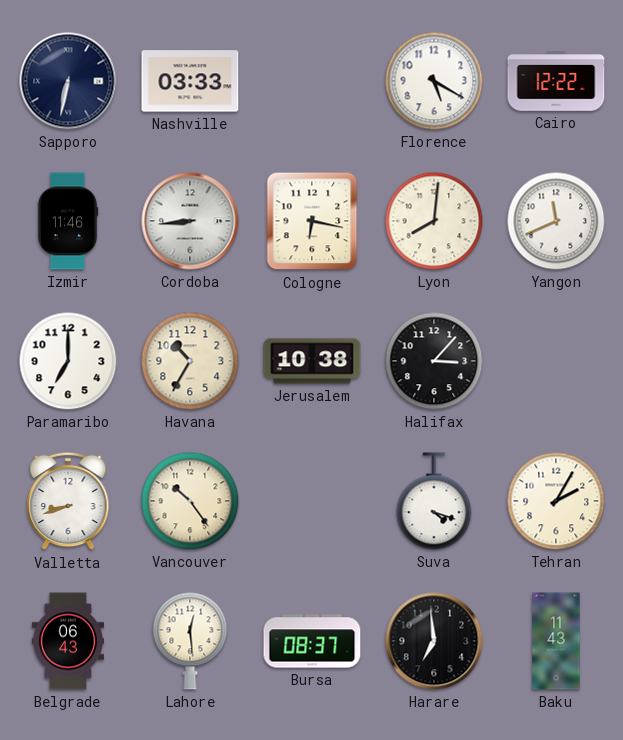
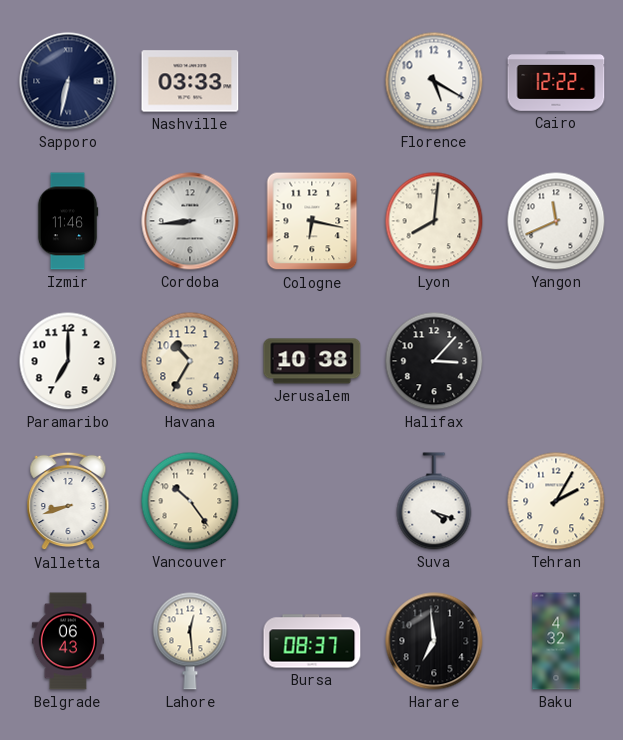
Baku: 11:43 -> 4:32
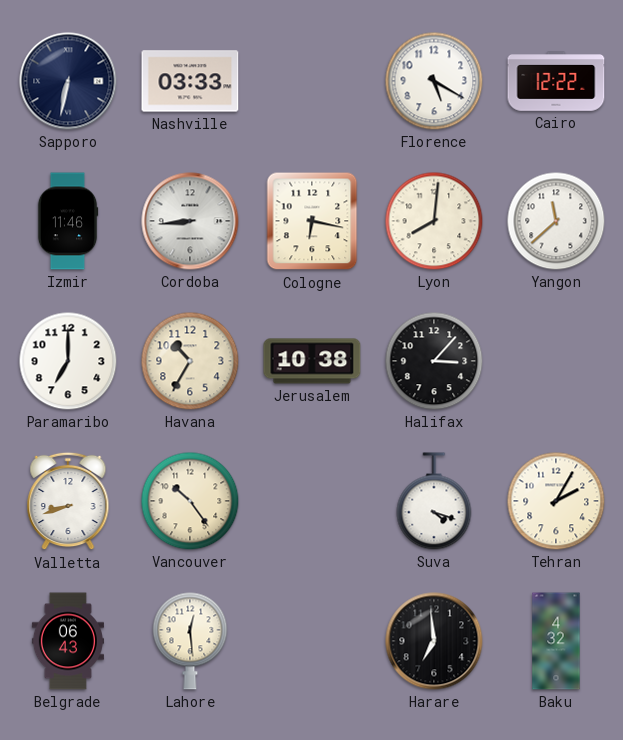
Yangon: 11:41 -> 11:38
Bursa: 08:37 -> none
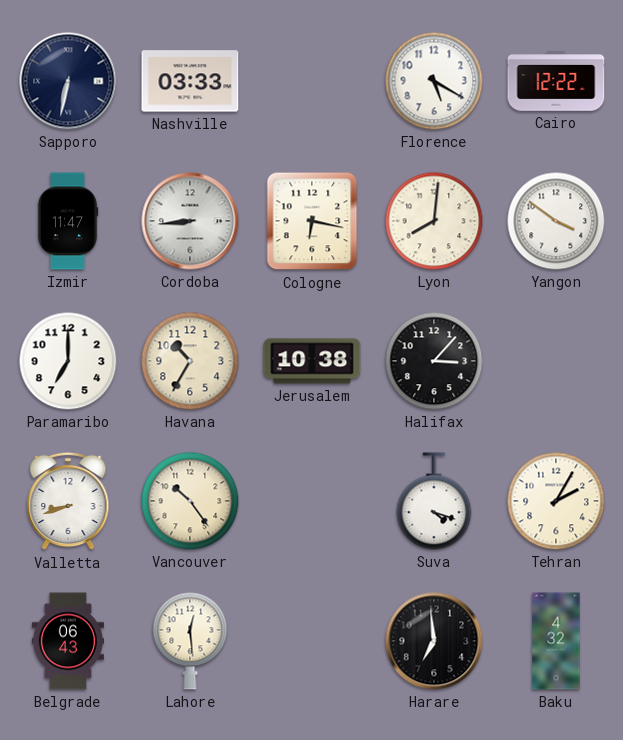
Izmir: 11:46 -> 11:47
Yangon: 11:38 -> 3:51
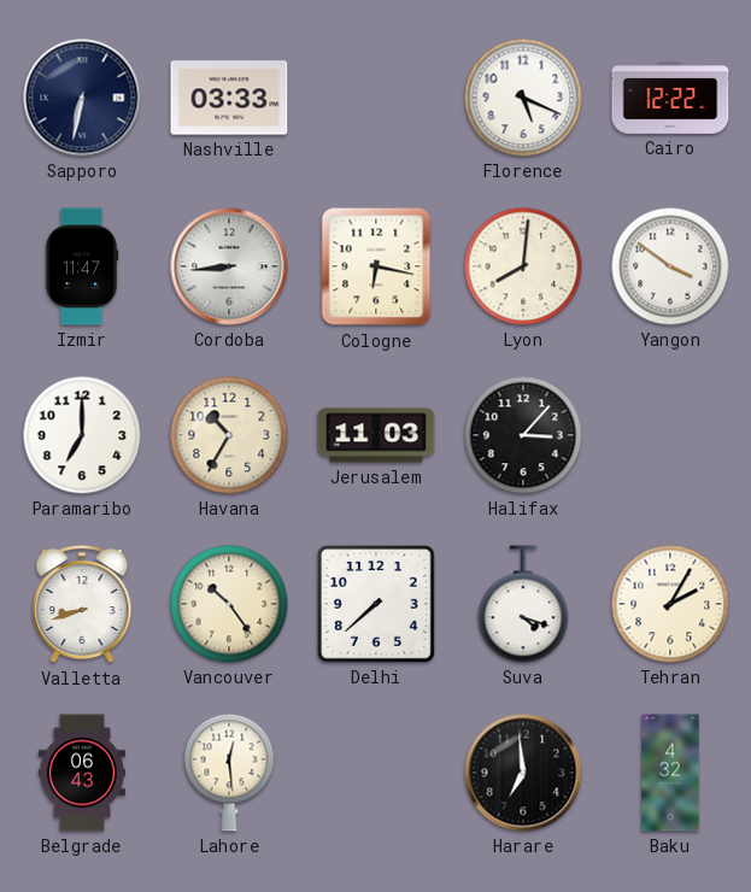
Florence: 5:20 -> 5:19
Jerusalem: 10:38 -> 11:03
Delhi: none -> 7:38
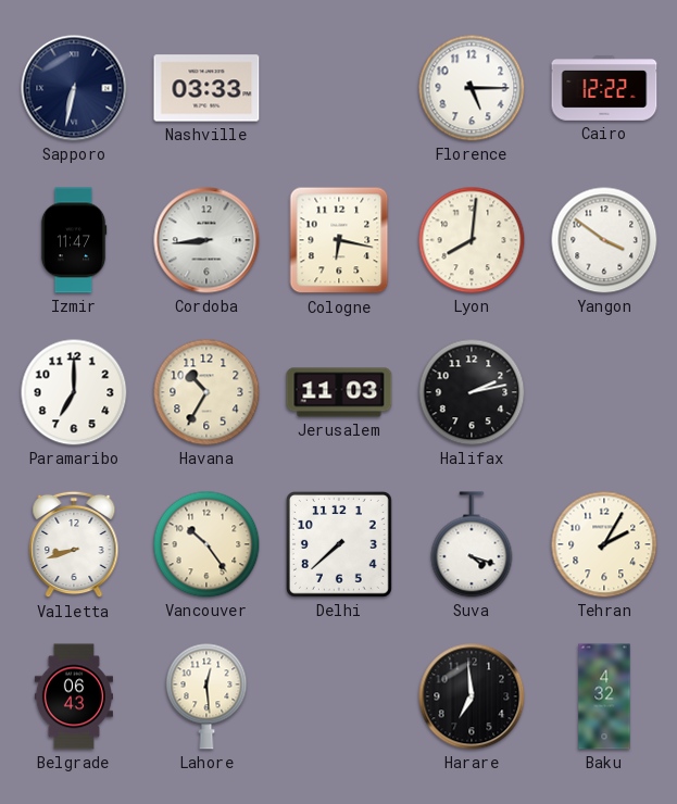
Florence: 5:19 -> 5:15
Halifax: 3:07 -> 2:13
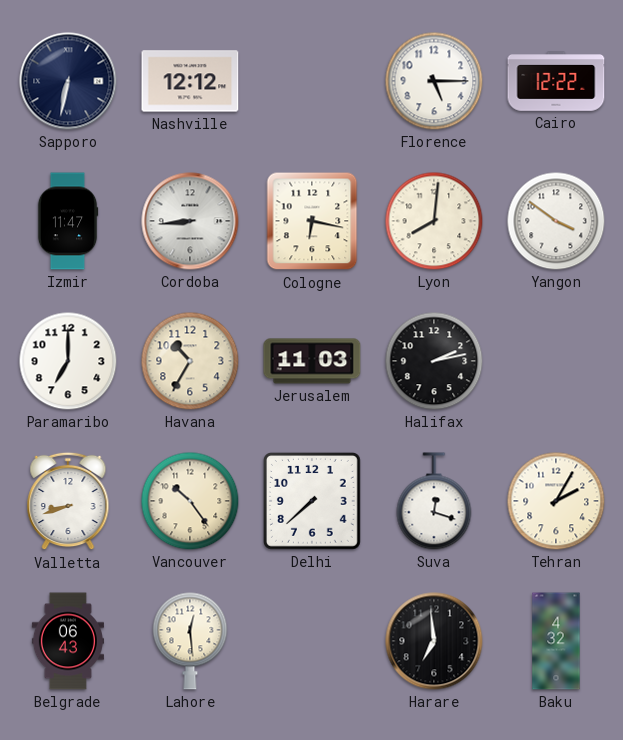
Nashville: 03:33 -> 12:12
Suva: 4:18 -> 12:18
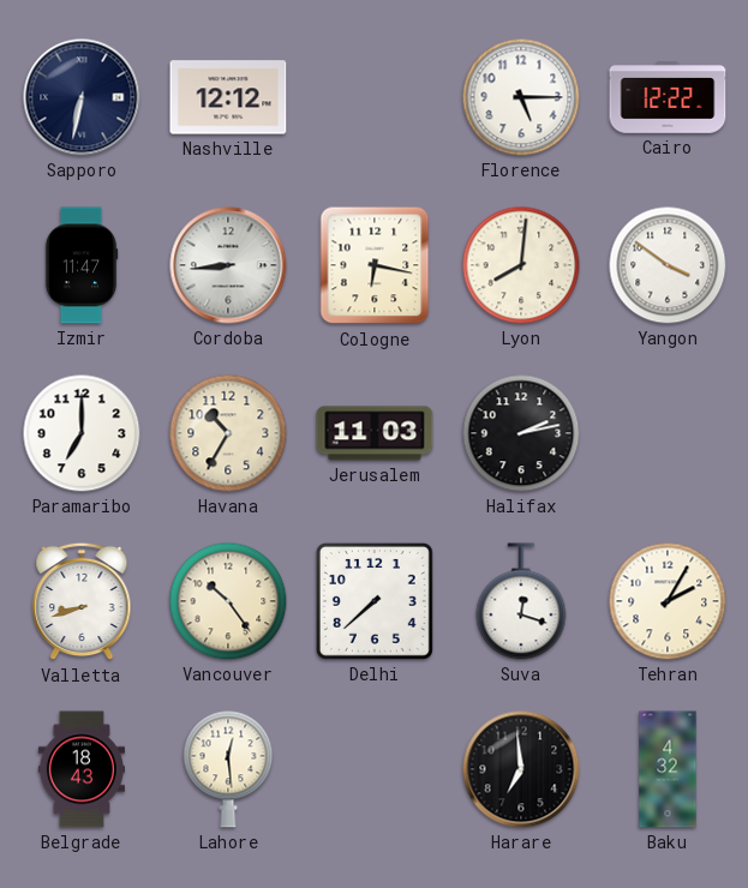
Belgrade: 06:43 -> 18:43
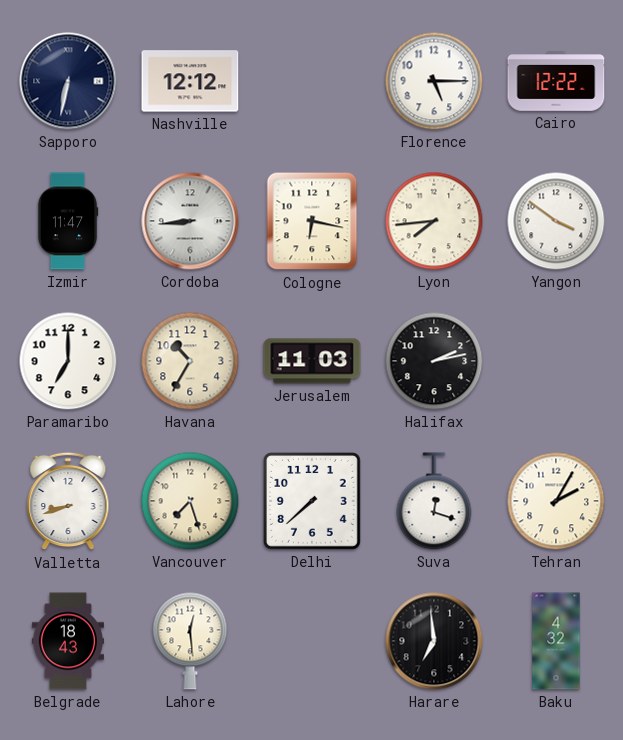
Lyon: 8:01 -> 7:44
Vancouver: 10:24 -> 7:27
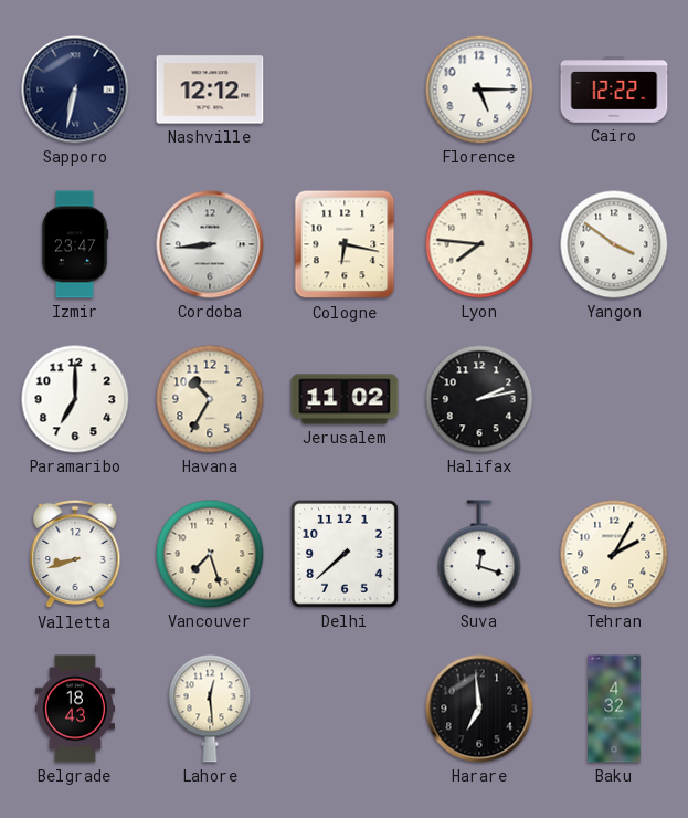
Izmir: 11:47 -> 23:47
Lyon: 7:44 -> 7:46
Jerusalem: 11:03 -> 11:02
